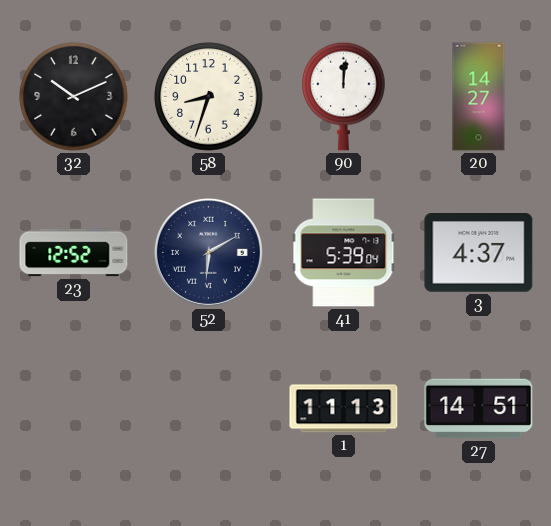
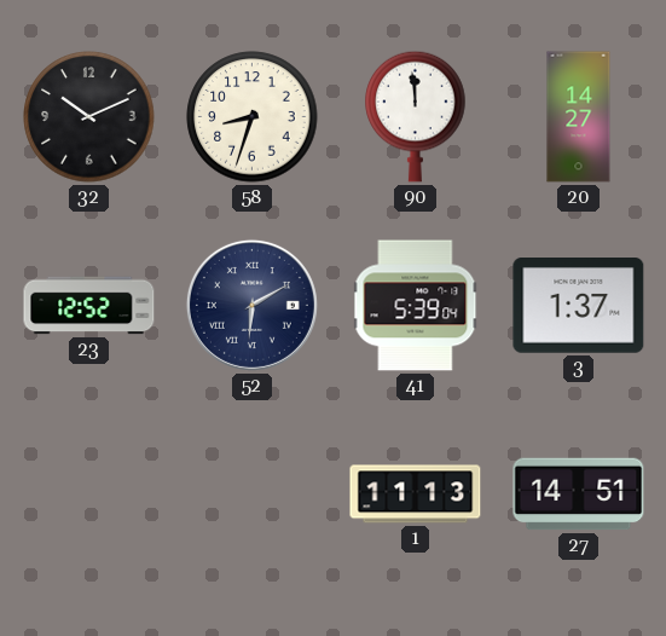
90: 12:01 -> 11:59
3: 4:37 -> 1:37
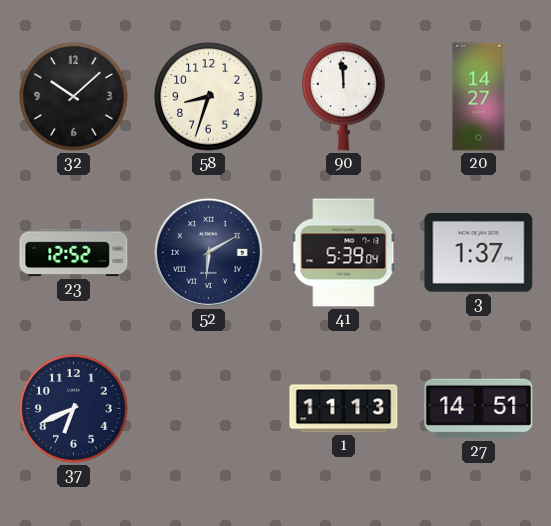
32: 10:11 -> 10:08
37: none -> 6:41
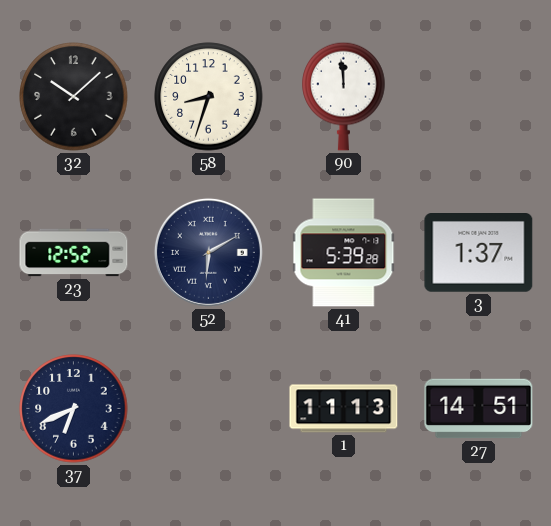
20: 14:27 -> none
41: 5:39:04 -> 5:39:28
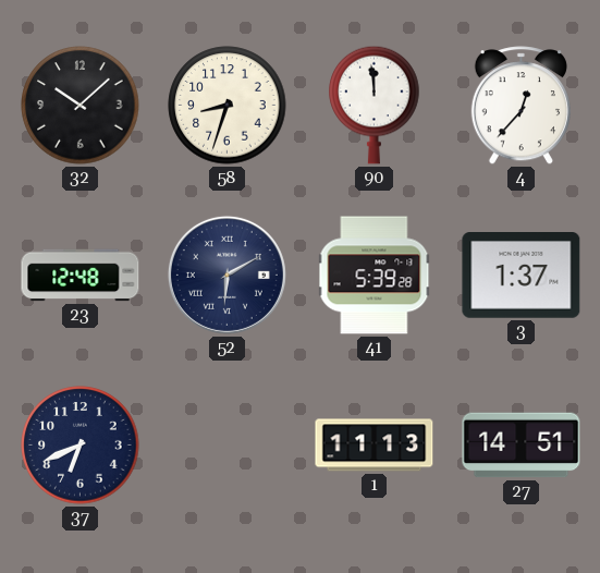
4: none -> 12:37
23: 12:52 -> 12:48
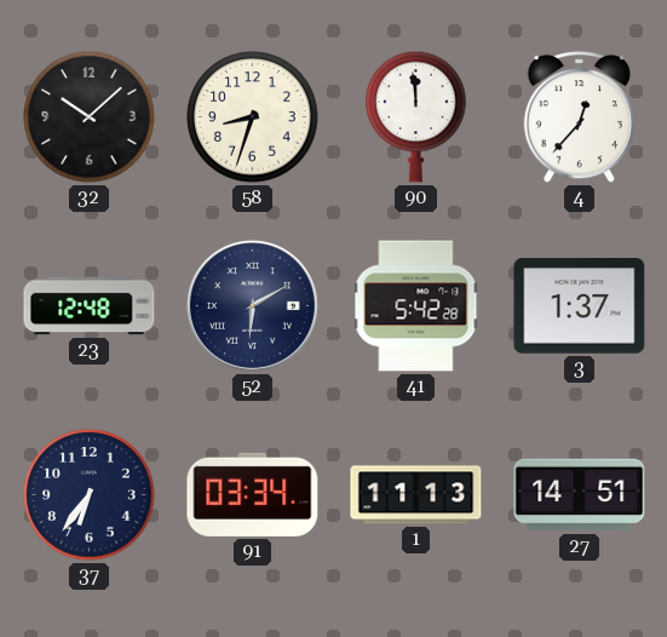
41: 5:39 -> 5:42
37: 6:41 -> 6:36
91: none -> 03:34
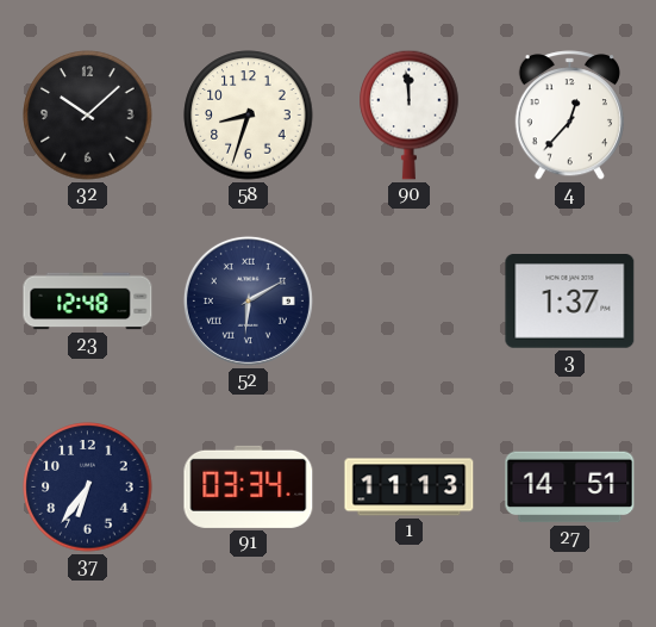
41: 5:42 -> none
